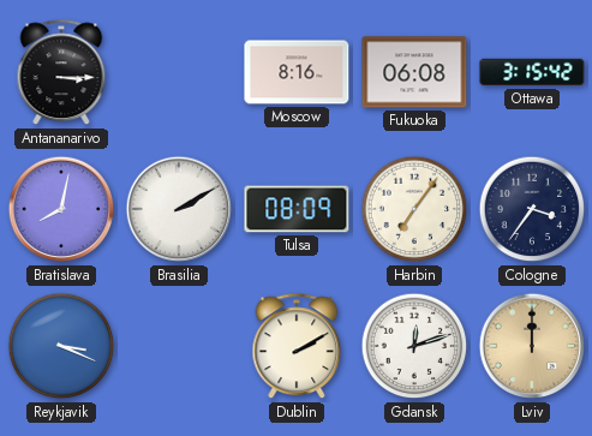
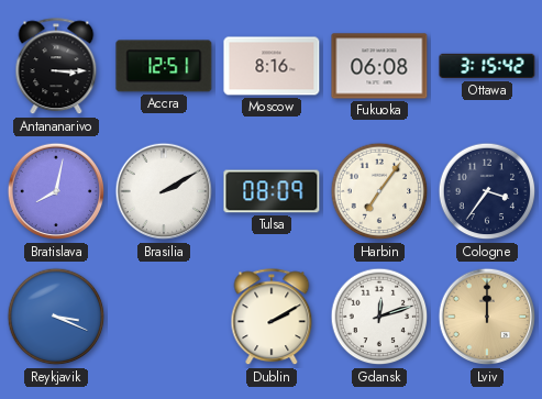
Accra: none -> 12:51
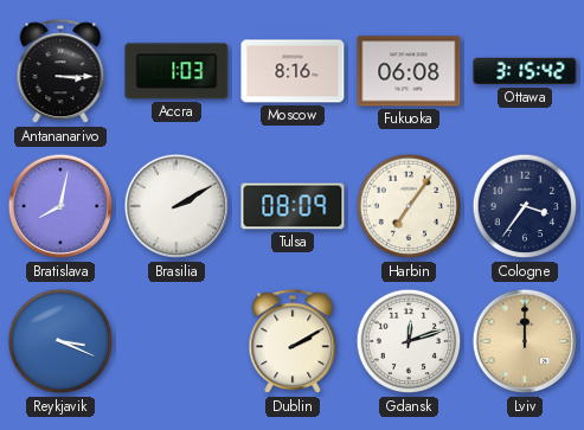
Accra: 12:51 -> 1:03
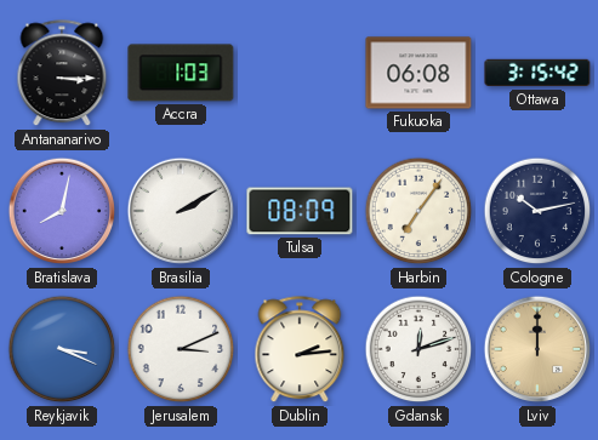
Moscow: 8:16 -> none
Cologne: 3:36 -> 10:13
Jerusalem: none -> 3:11
Dublin: 2:10 -> 2:14
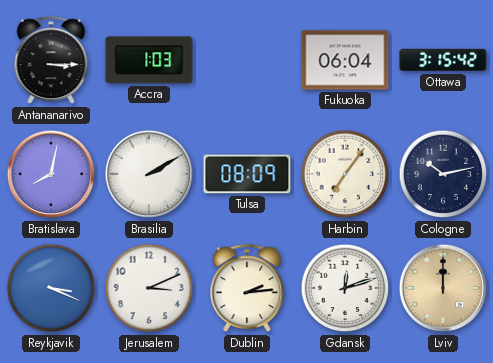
Fukuoka: 06:08 -> 06:04
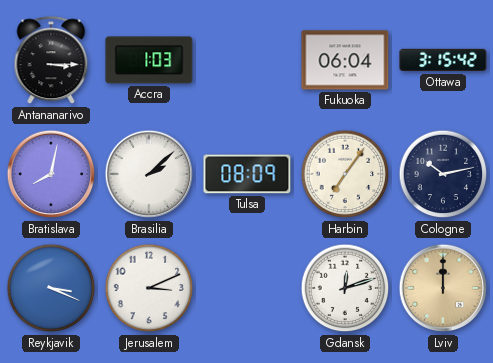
Brasilia: 2:10 -> 2:08
Dublin: 2:14 -> none
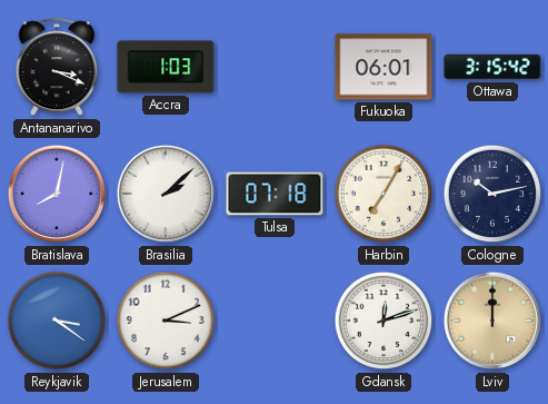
Antananarivo: 3:15 -> 3:19
Fukuoka: 06:04 -> 06:01
Tulsa: 08:09 -> 07:18
Harbin: 7:06 -> 7:05
Reykjavik: 3:19 -> 3:21
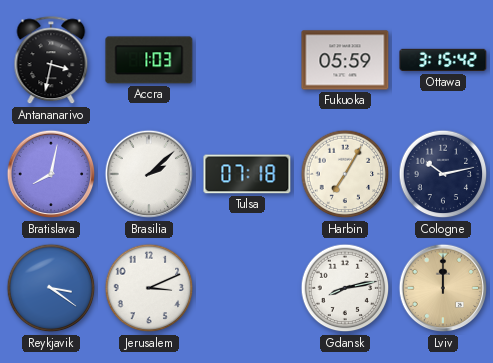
Antananarivo: 3:19 -> 3:32
Fukuoka: 06:01 -> 05:59
Gdansk: 12:12 -> 8:13
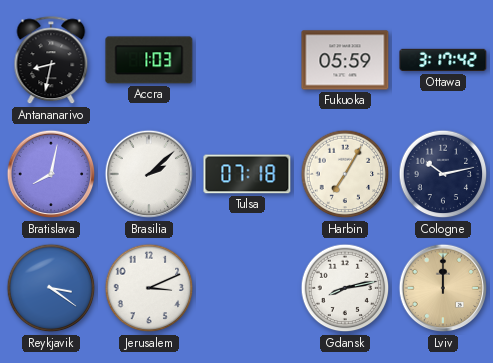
Antananarivo: 3:32 -> 8:32
Ottawa: 3:15 -> 3:17
